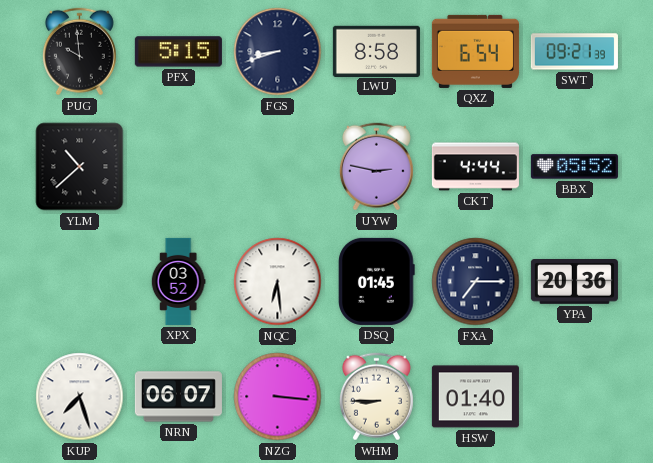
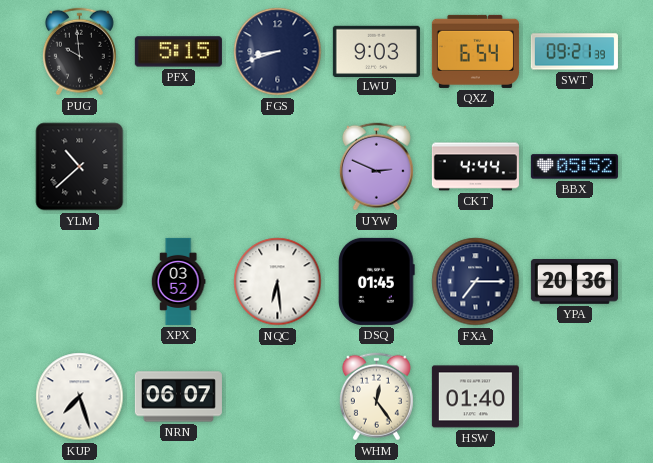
LWU: 8:58 -> 9:03
UYW: 2:47 -> 2:49
NZG: 3:16 -> none
WHM: 8:45 -> 12:24
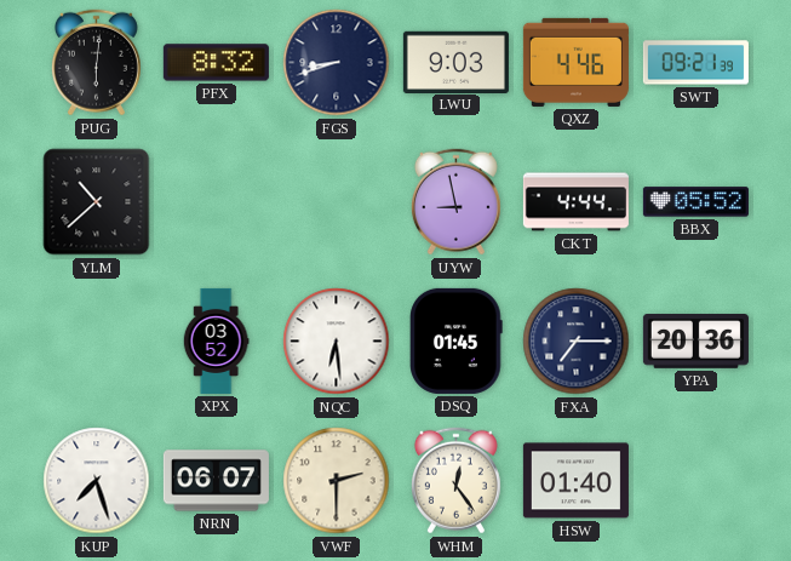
PUG: 9:59 -> 6:01
PFX: 5:15 -> 8:32
QXZ: 6:54 -> 4:46
UYW: 2:49 -> 8:58
VWF: none -> 2:30
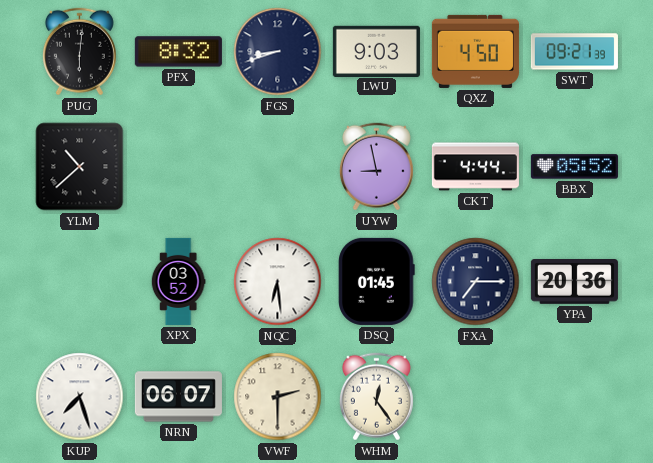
QXZ: 4:46 -> 4:50
HSW: 01:40 -> none
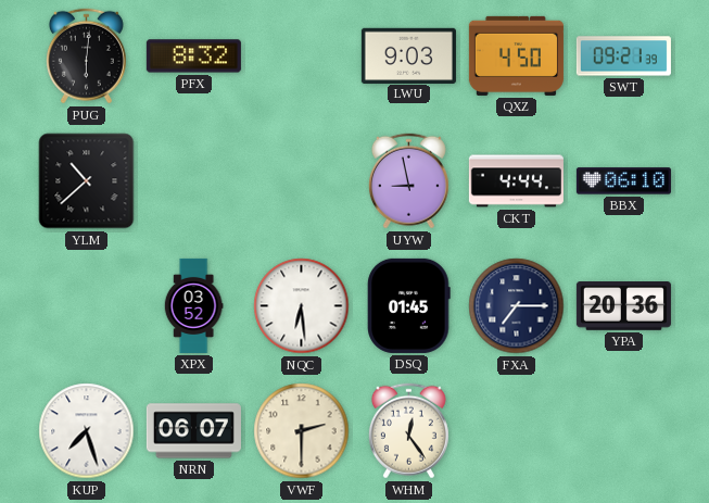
FGS: 8:42 -> none
BBX: 05:52 -> 06:10
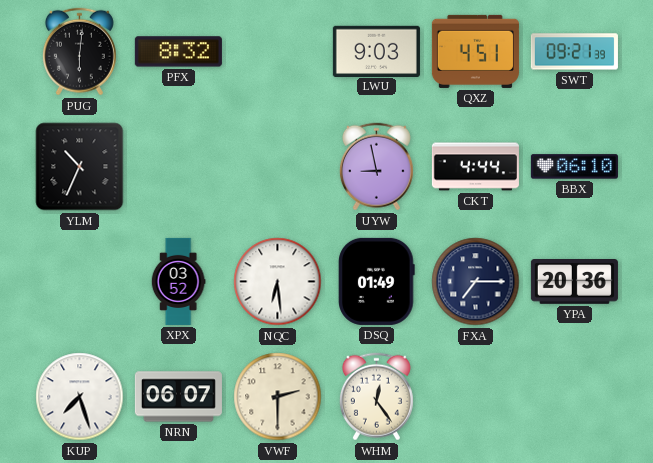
QXZ: 4:50 -> 4:51
YLM: 10:38 -> 10:34
DSQ: 01:45 -> 01:49
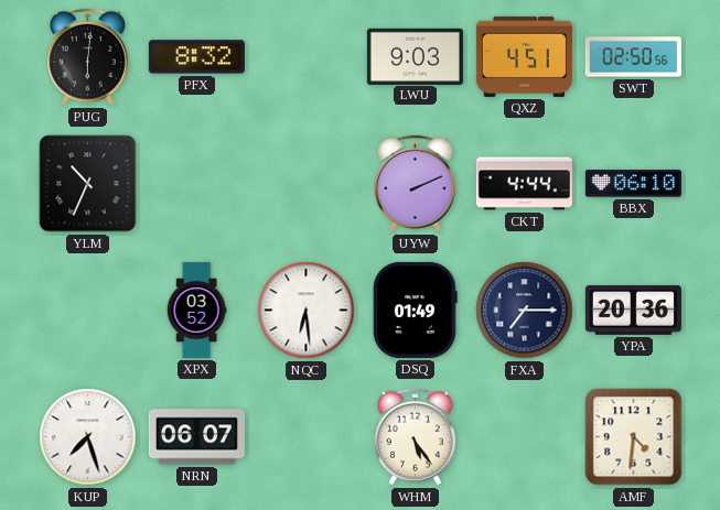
SWT: 09:21 -> 02:50
UYW: 8:58 -> 2:11
VWF: 2:30 -> none
WHM: 12:24 -> 5:24
AMF: none -> 4:31
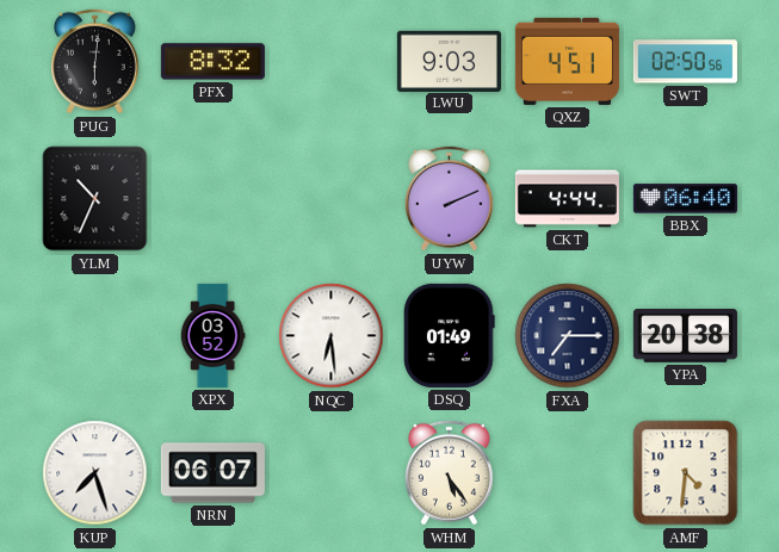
BBX: 06:10 -> 06:40
YPA: 20:36 -> 20:38
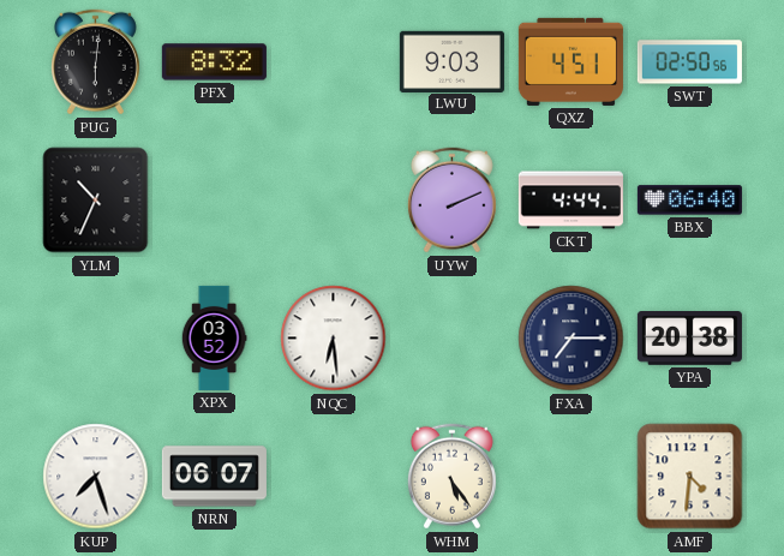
DSQ: 01:49 -> none
